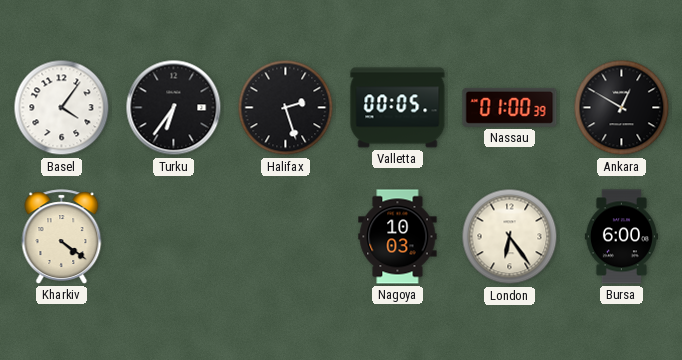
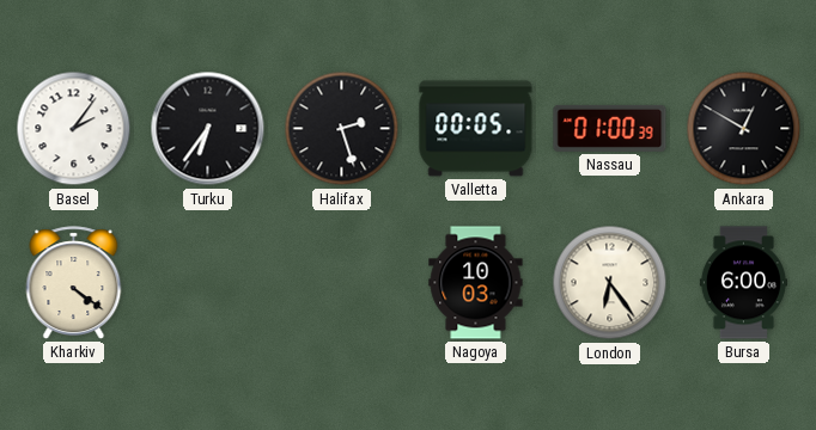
Basel: 4:06 -> 2:06
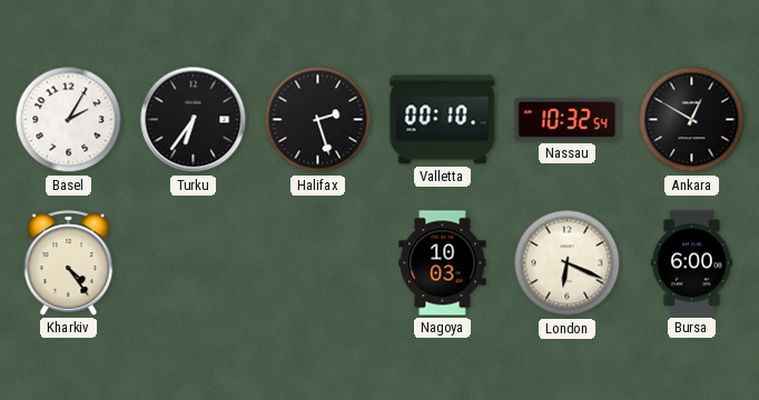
Basel: 2:06 -> 2:05
Valletta: 00:05 -> 00:10
Nassau: 01:00 -> 10:32
Kharkiv: 4:21 -> 4:24
London: 6:24 -> 6:19
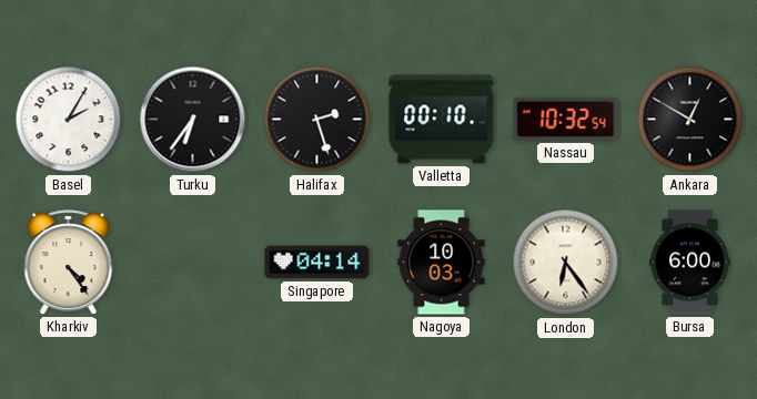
Singapore: none -> 04:14
London: 6:19 -> 6:24
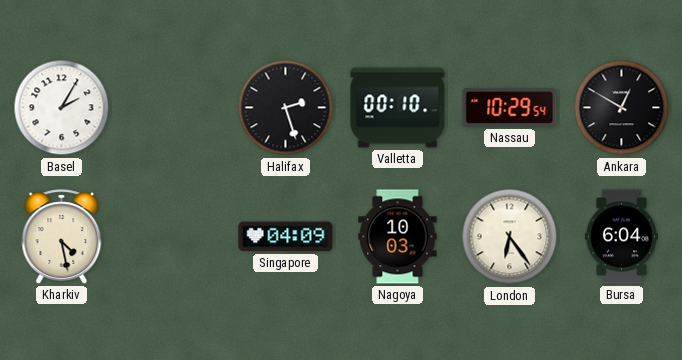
Turku: 6:36 -> none
Nassau: 10:32 -> 10:29
Kharkiv: 4:24 -> 4:28
Singapore: 04:14 -> 04:09
Bursa: 6:00 -> 6:04
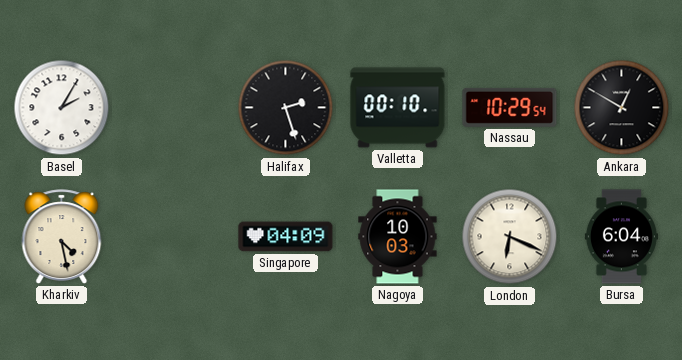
London: 6:24 -> 6:19
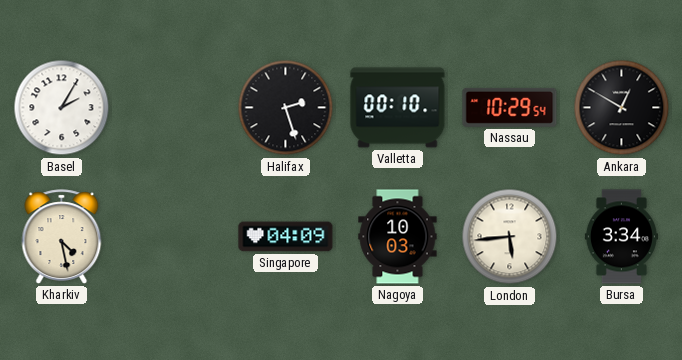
London: 6:19 -> 5:44
Bursa: 6:04 -> 3:34
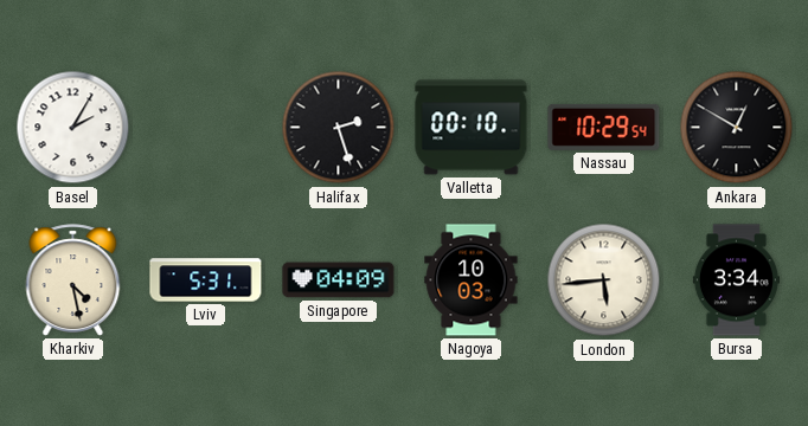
Lviv: none -> 5:31
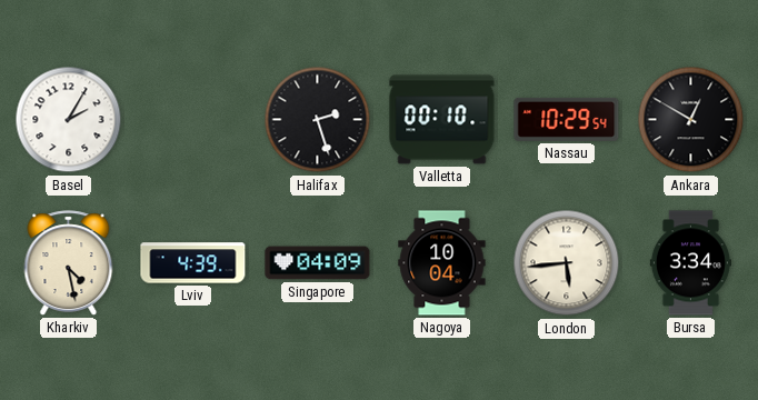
Lviv: 5:31 -> 4:39
Nagoya: 10:03 -> 10:04
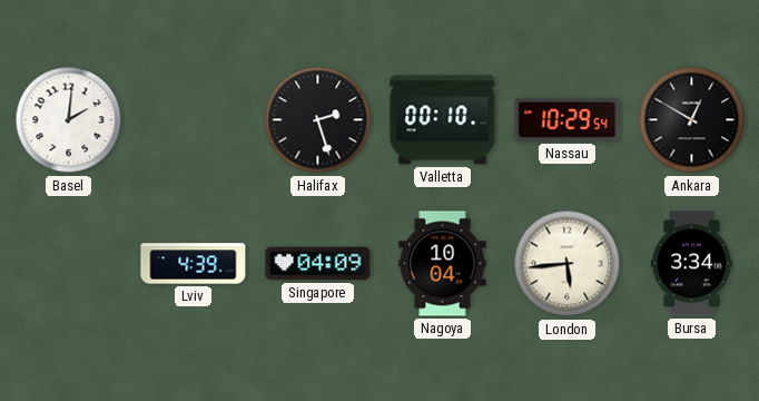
Basel: 2:05 -> 2:01
Kharkiv: 4:28 -> none
